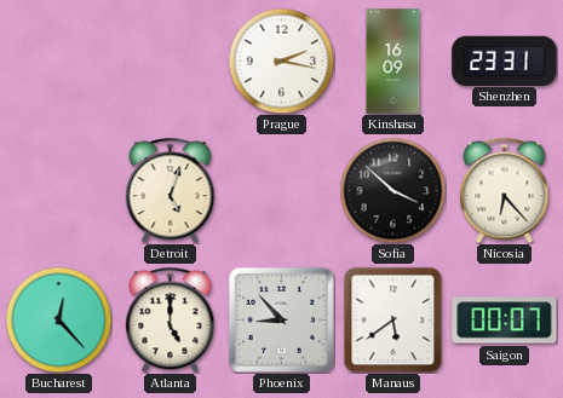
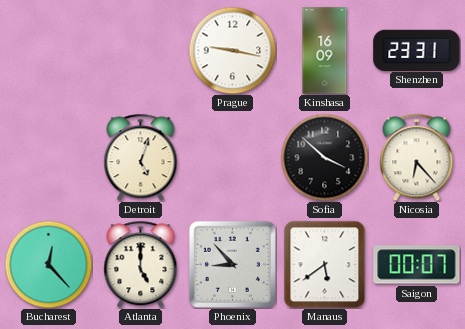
Prague: 2:17 -> 9:17
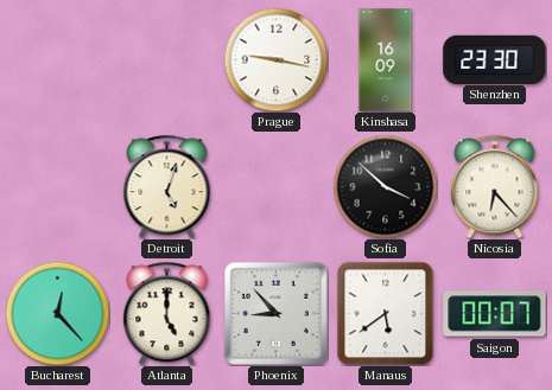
Shenzhen: 23:31 -> 23:30
